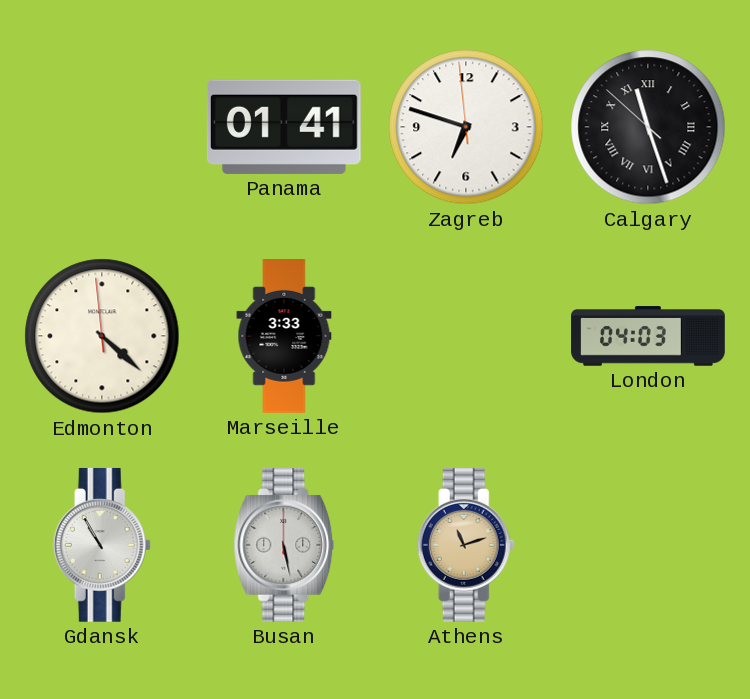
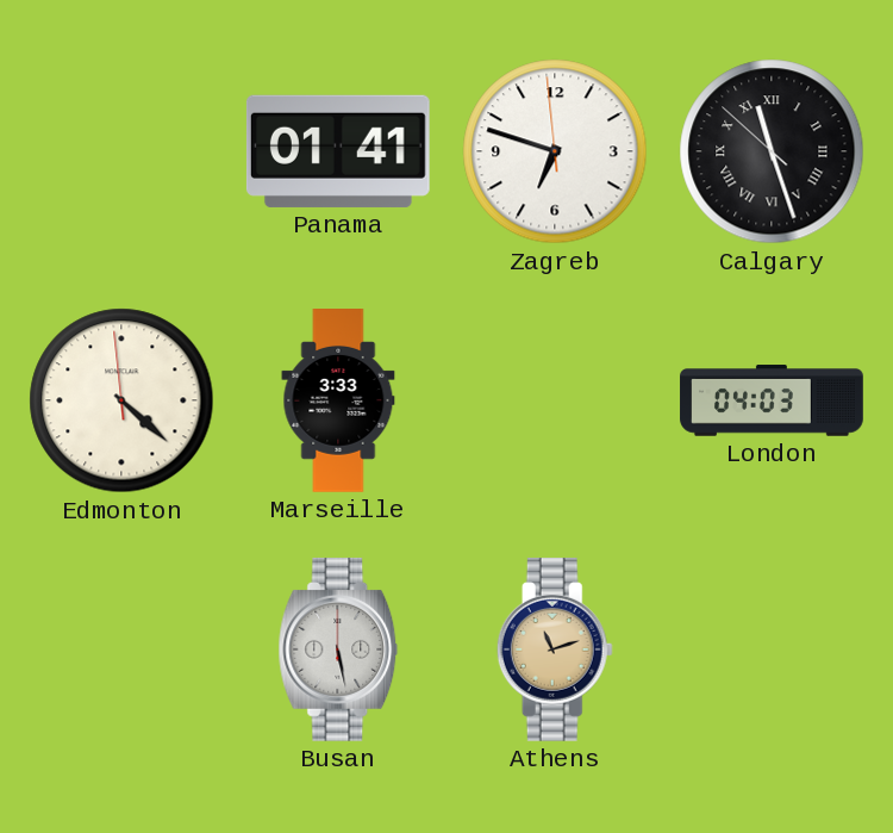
Gdansk: 10:55 -> none
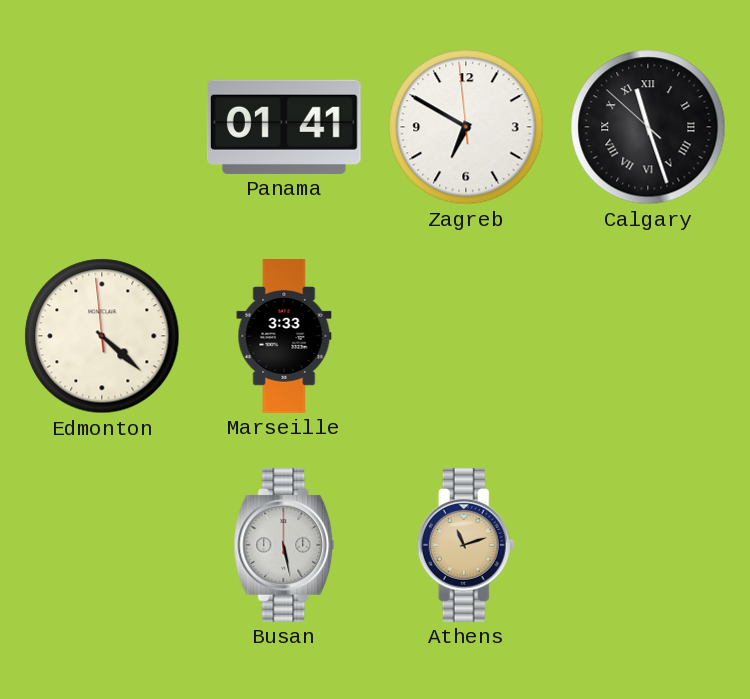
Zagreb: 6:47 -> 6:49
London: 04:03 -> none
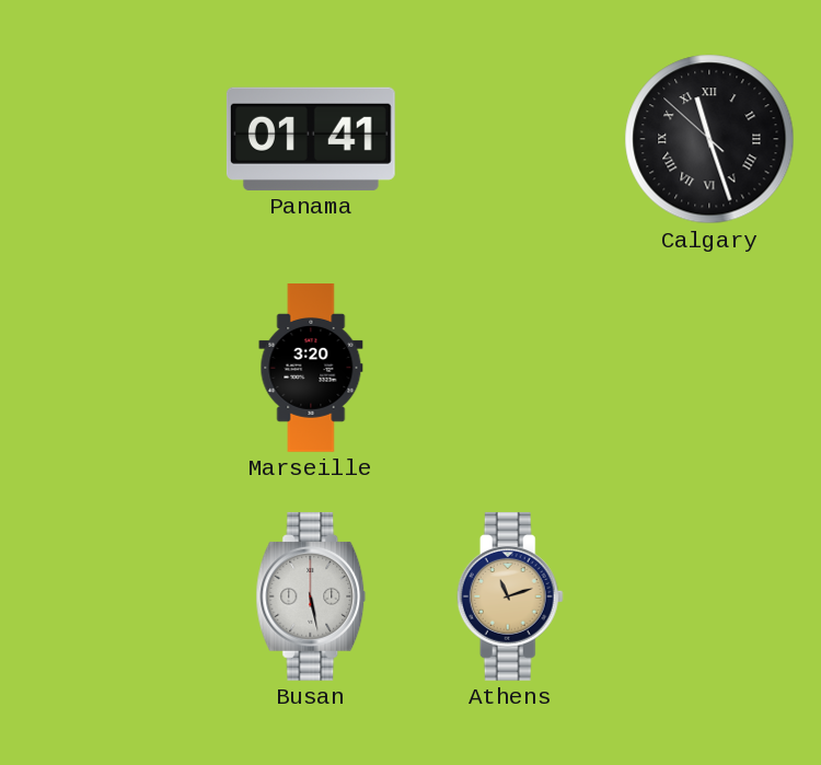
Zagreb: 6:49 -> none
Edmonton: 4:21 -> none
Marseille: 3:33 -> 3:20
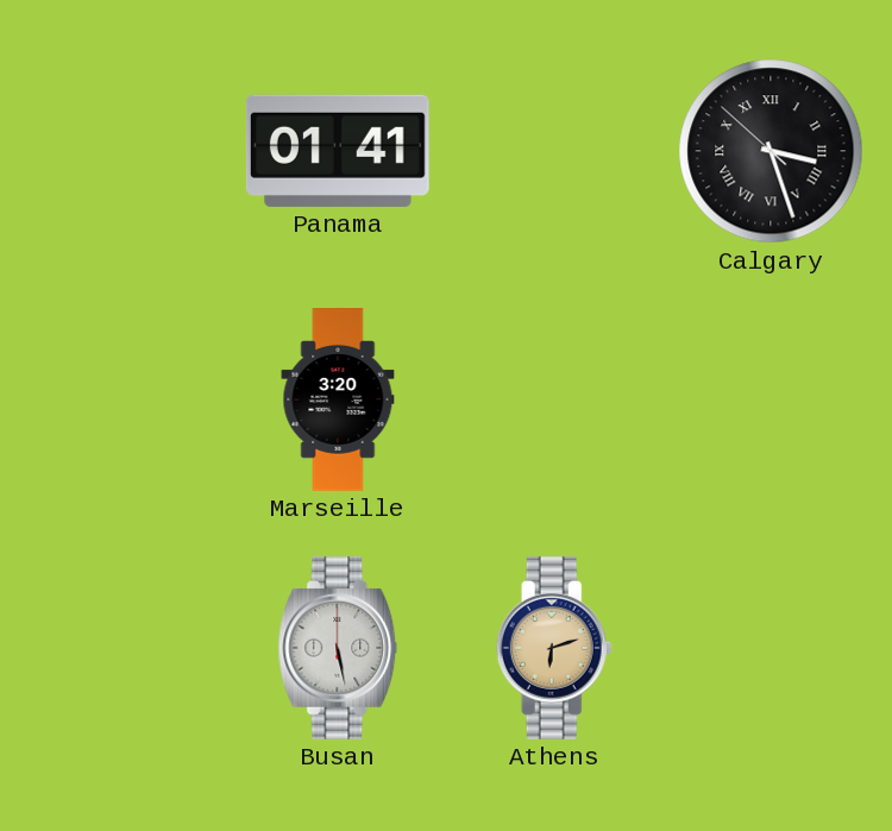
Calgary: 11:26 -> 3:26
Athens: 11:12 -> 6:12
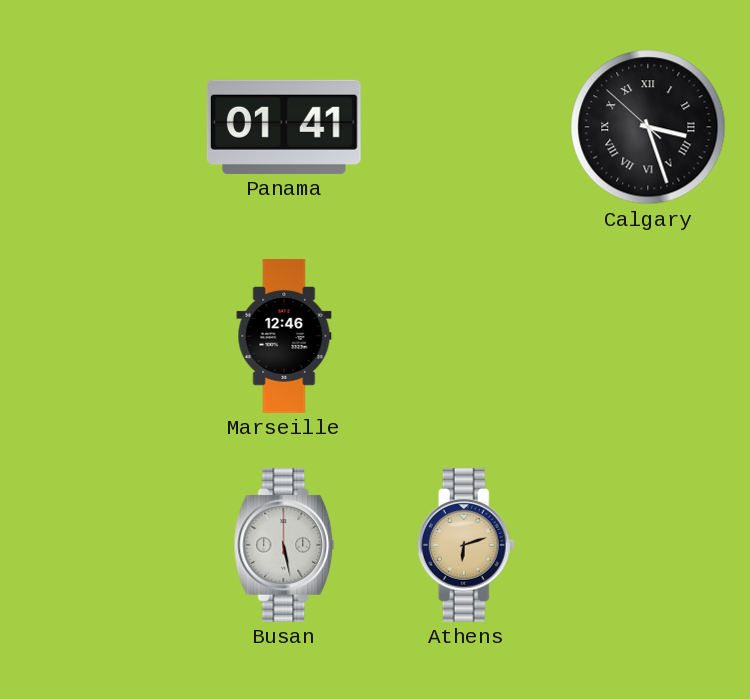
Marseille: 3:20 -> 12:46
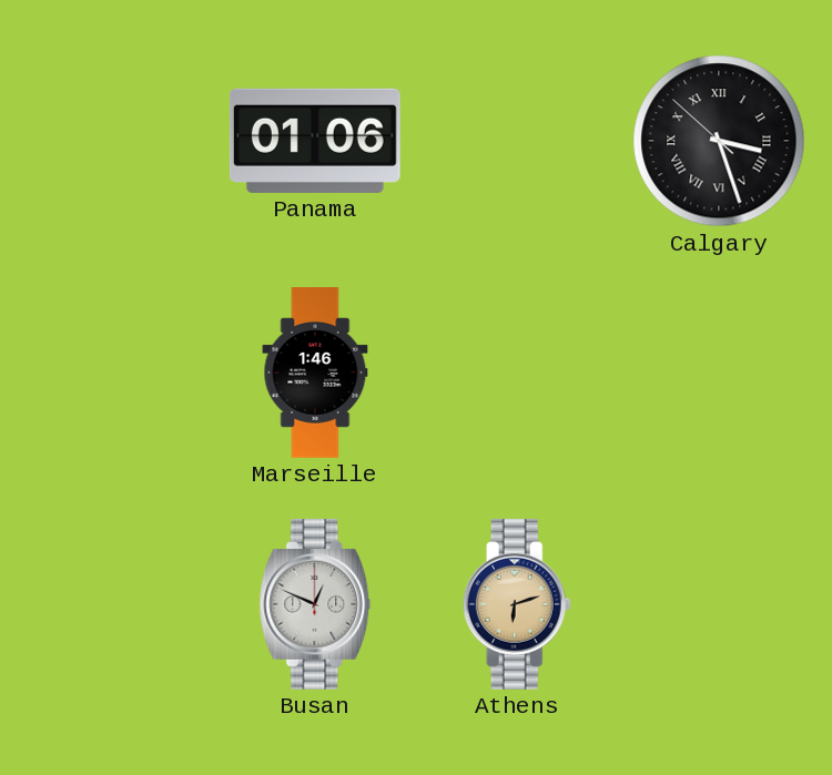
Panama: 01:41 -> 01:06
Marseille: 12:46 -> 1:46
Busan: 5:28 -> 12:49
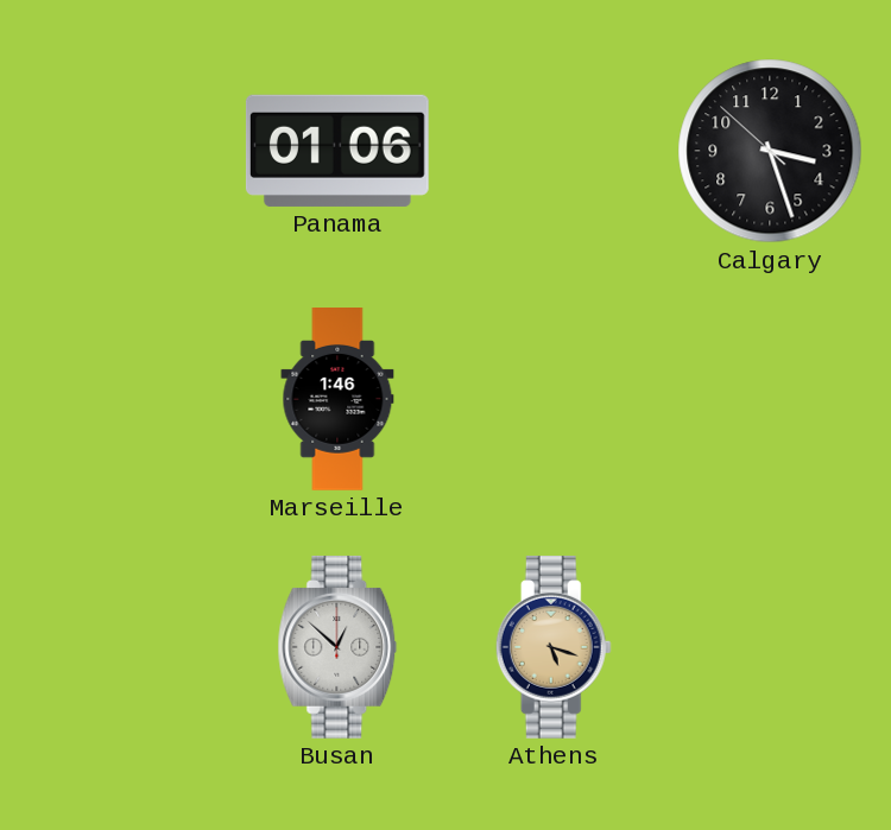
Calgary numerals: Roman -> Arabic
Busan: 12:49 -> 12:52
Athens: 6:12 -> 5:18
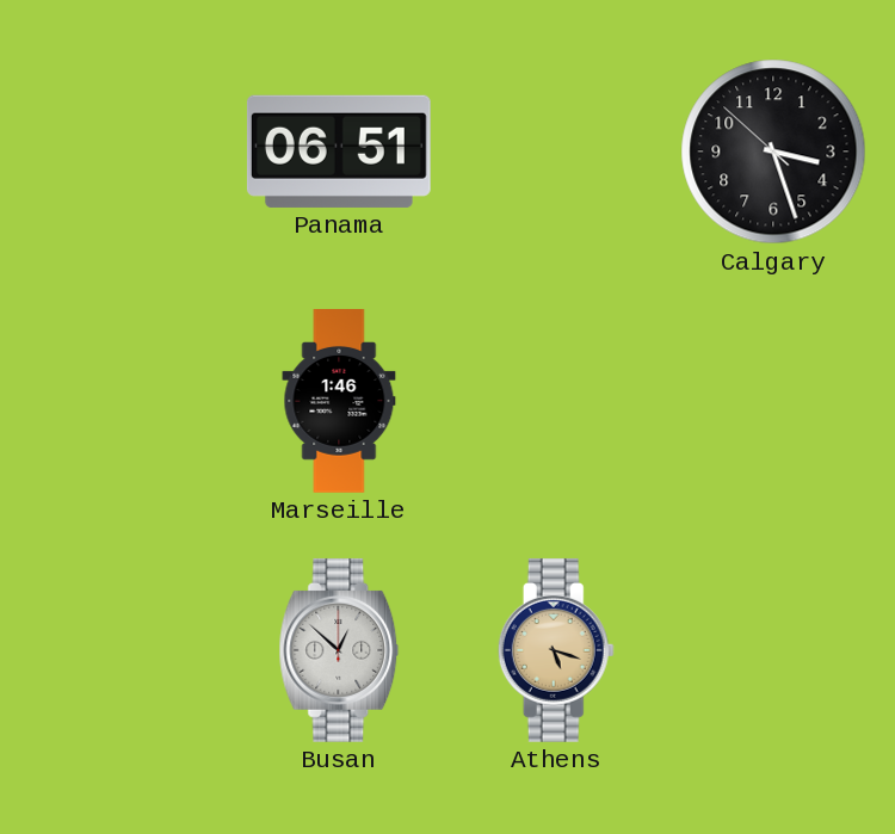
Panama: 01:06 -> 06:51
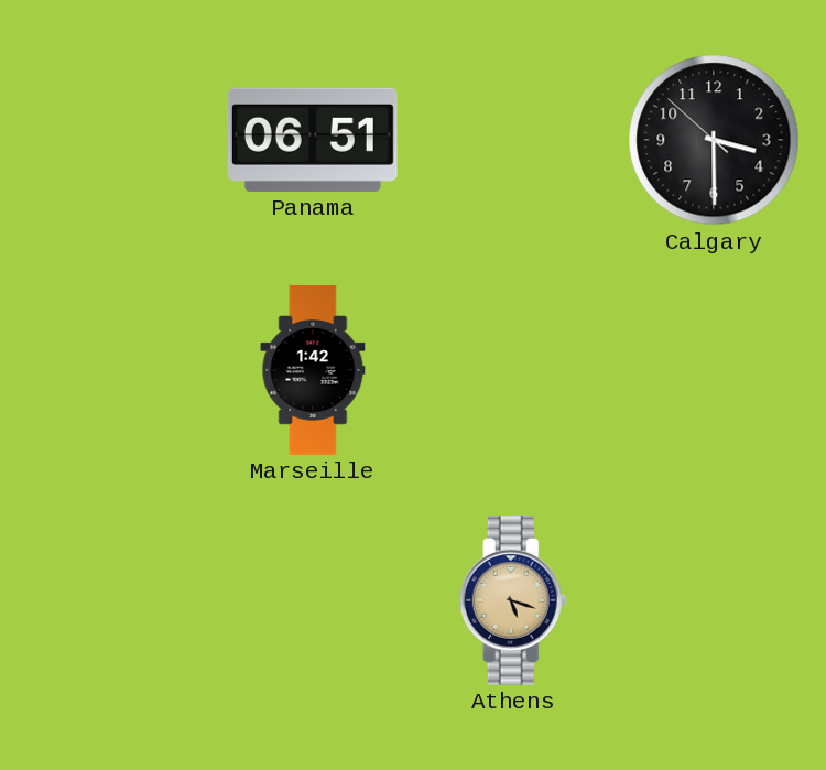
Calgary: 3:26 -> 3:29
Marseille: 1:46 -> 1:42
Busan: 12:52 -> none
